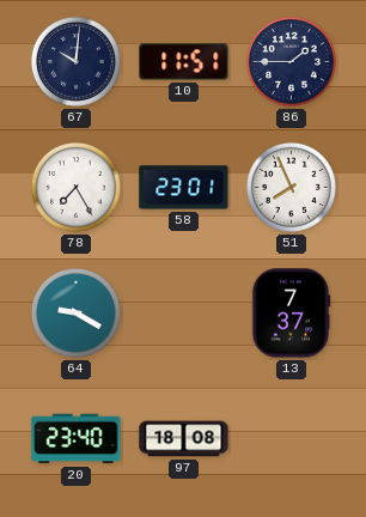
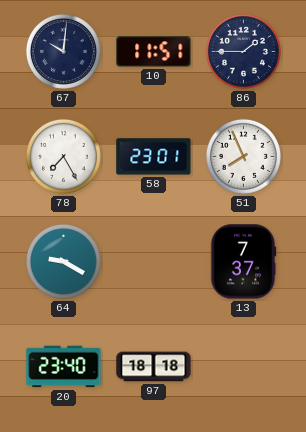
97: 18:08 -> 18:18
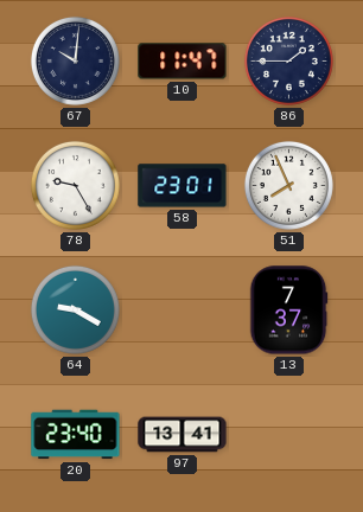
10: 11:51 -> 11:47
78: 7:25 -> 9:25
97: 18:18 -> 13:41
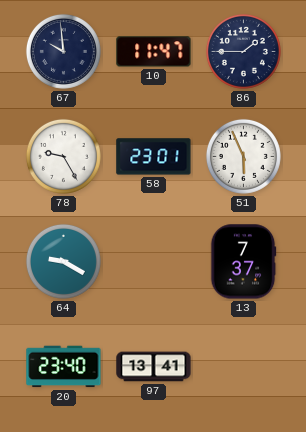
67: 10:01 -> 9:59
51: 7:56 -> 5:56
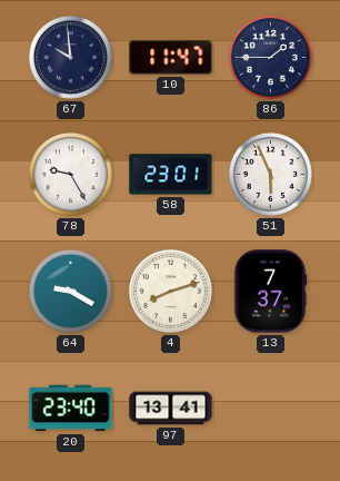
4: none -> 8:12
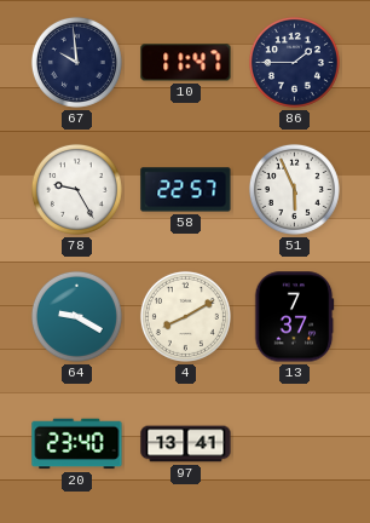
58: 23:01 -> 22:57
4: 8:12 -> 8:10
